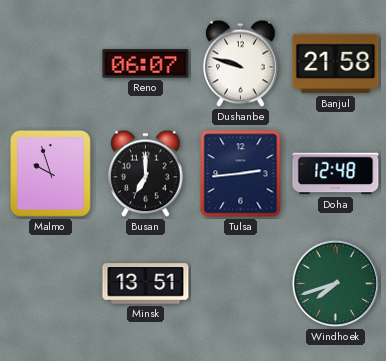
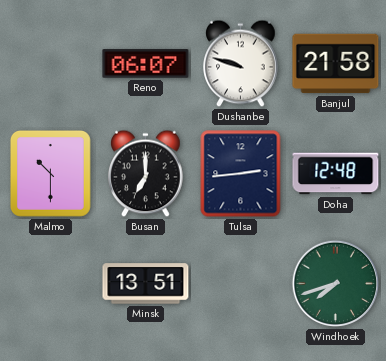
Malmo: 9:57 -> 10:30
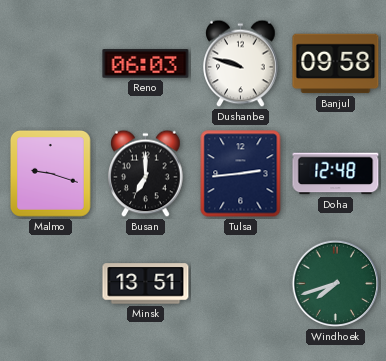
Reno: 06:07 -> 06:03
Banjul: 21:58 -> 09:58
Malmo: 10:30 -> 9:18
